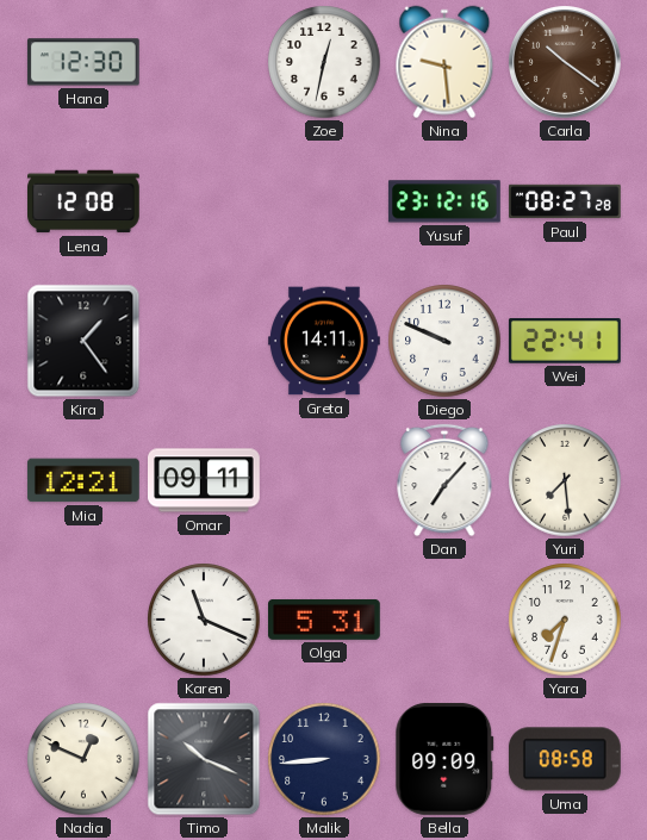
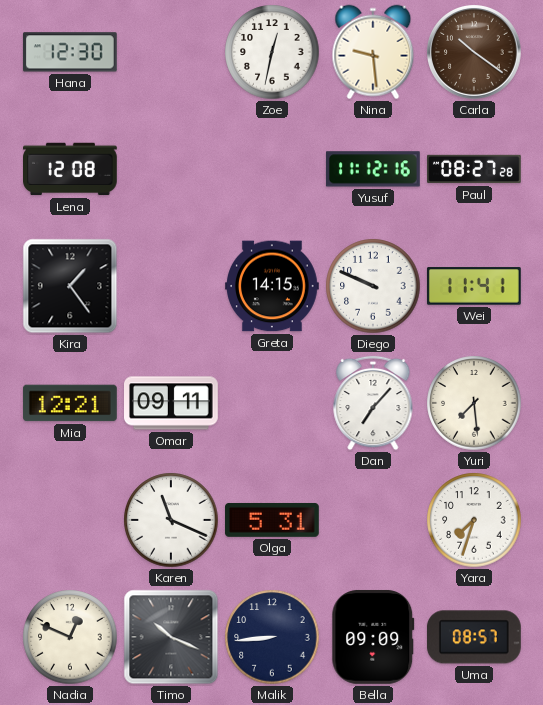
Yusuf: 23:12 -> 11:12
Greta: 14:11 -> 14:15
Wei: 22:41 -> 11:41
Uma: 08:58 -> 08:57
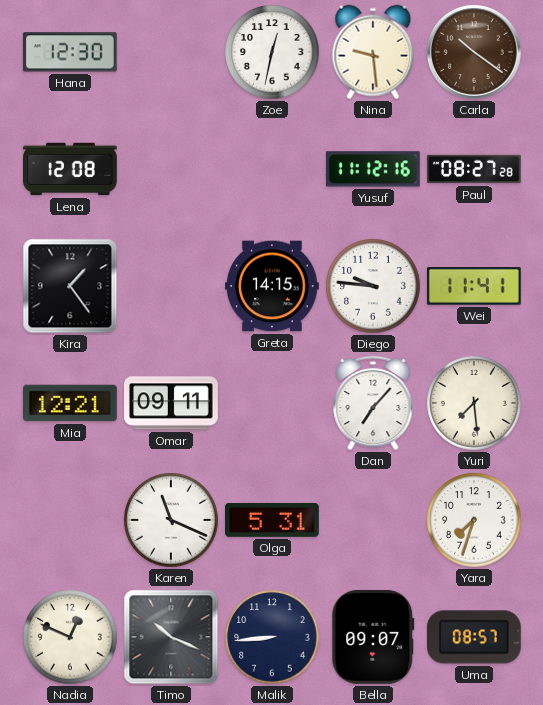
Diego: 9:49 -> 9:46
Bella: 09:09 -> 09:07
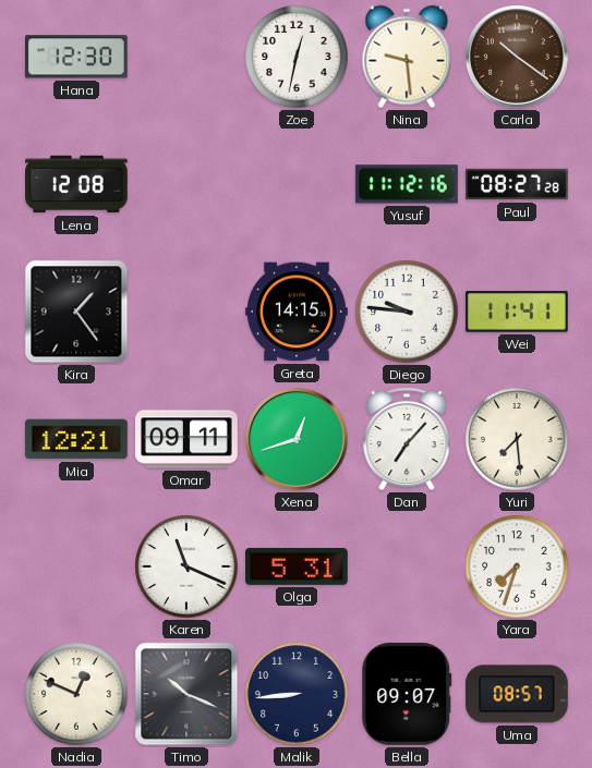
Xena: none -> 12:42
